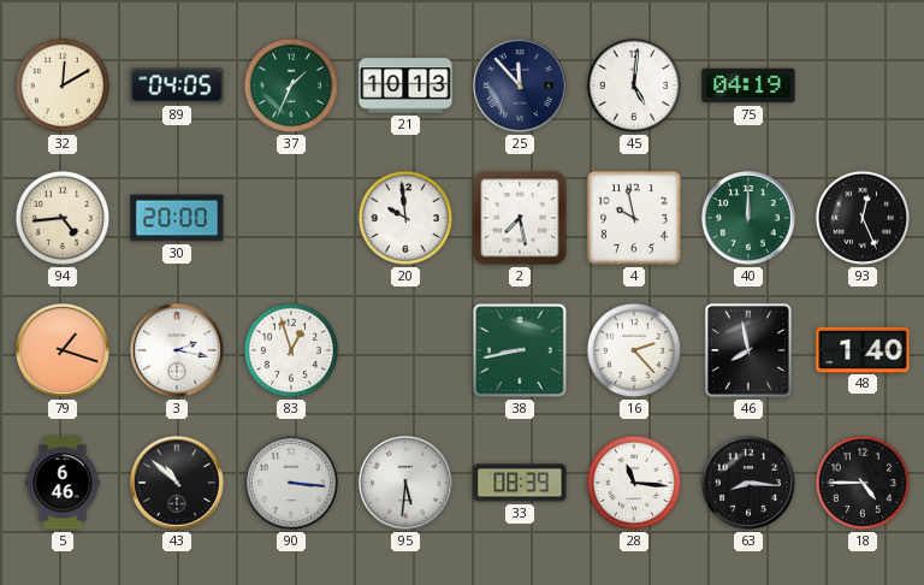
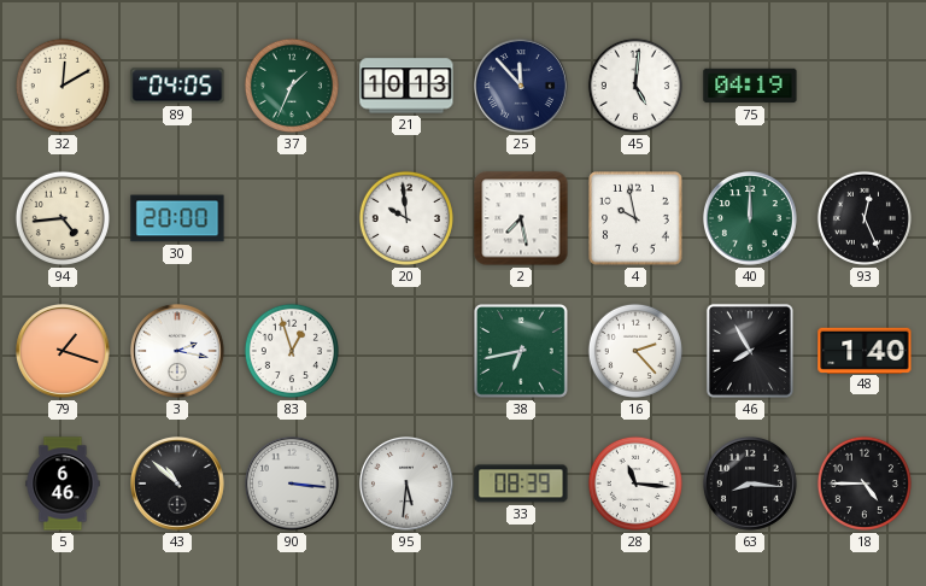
38: 8:43 -> 6:43
46: 7:58 -> 7:55
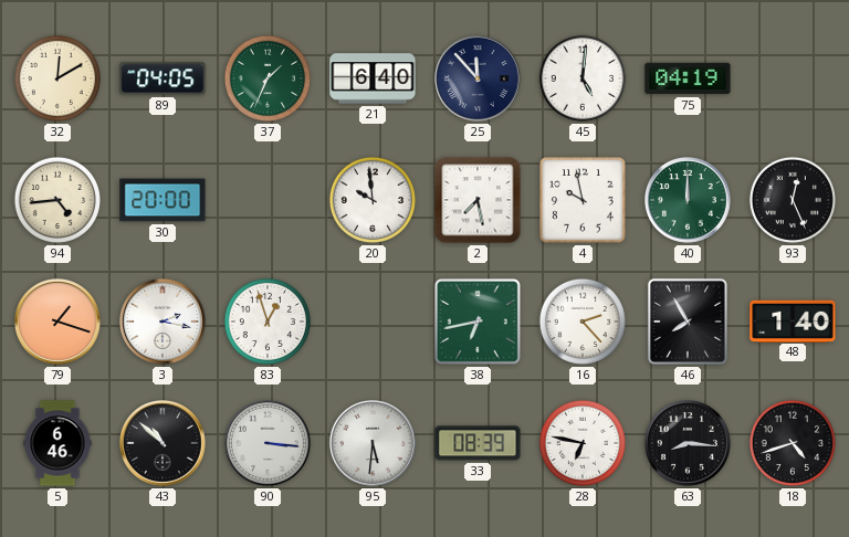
21: 10:13 -> 6:40
28: 11:16 -> 6:47
18: 4:45 -> 4:42
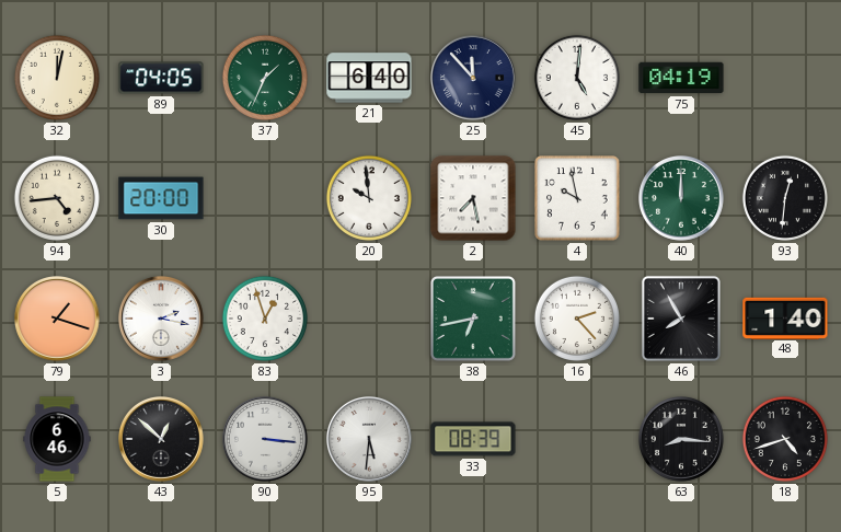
32: 12:10 -> 12:02
93: 12:26 -> 12:31
43: 10:52 -> 12:52
28: 6:47 -> none
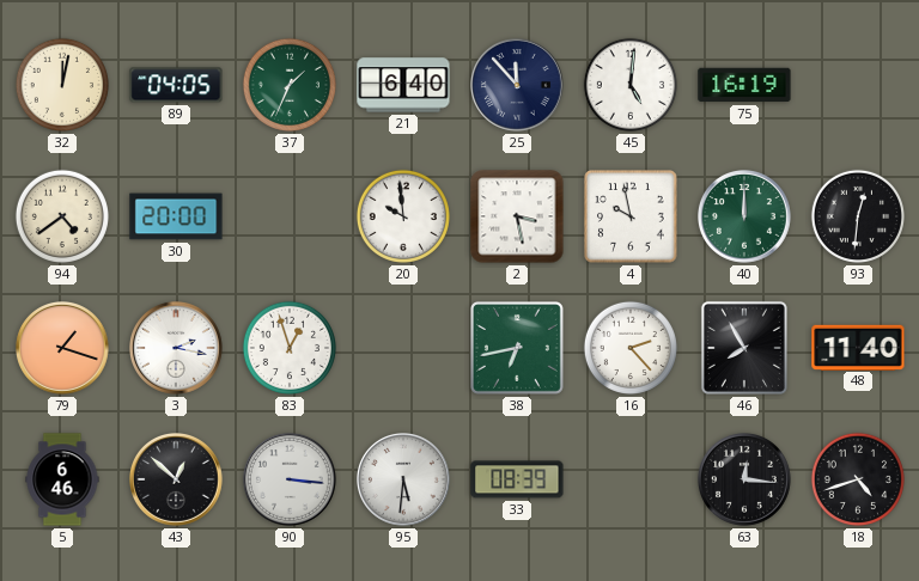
75: 04:19 -> 16:19
94: 4:44 -> 4:39
2: 7:28 -> 3:28
48: 1:40 -> 11:40
63: 8:16 -> 12:16
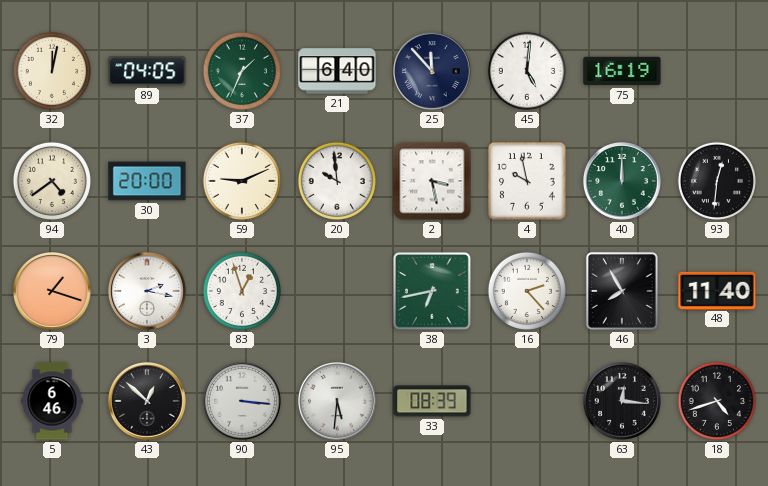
59: none -> 9:11
